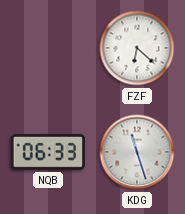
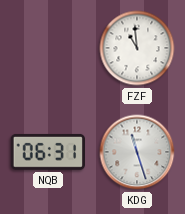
FZF: 6:22 -> 10:59
NQB: 06:33 -> 06:31
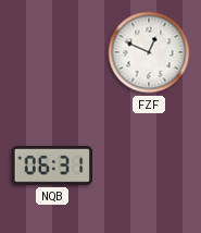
FZF: 10:59 -> 12:49
KDG: 11:27 -> none
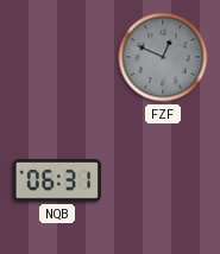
FZF dial: white -> grey
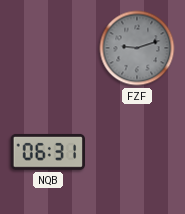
FZF: 12:49 -> 9:12
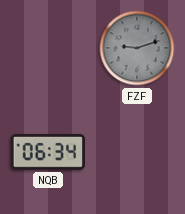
NQB: 06:31 -> 06:34
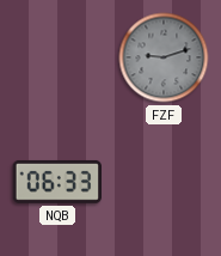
NQB: 06:34 -> 06:33
